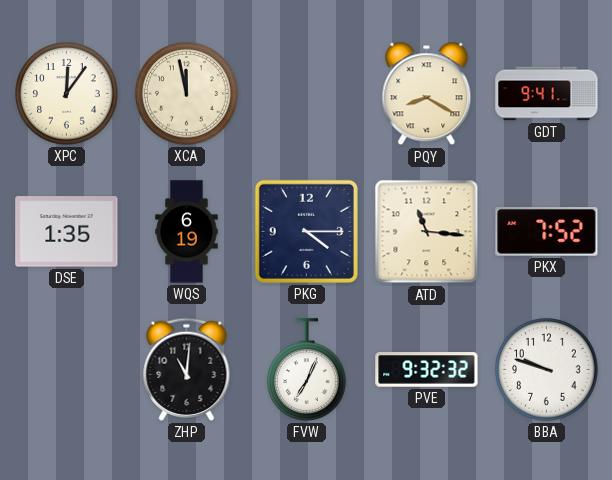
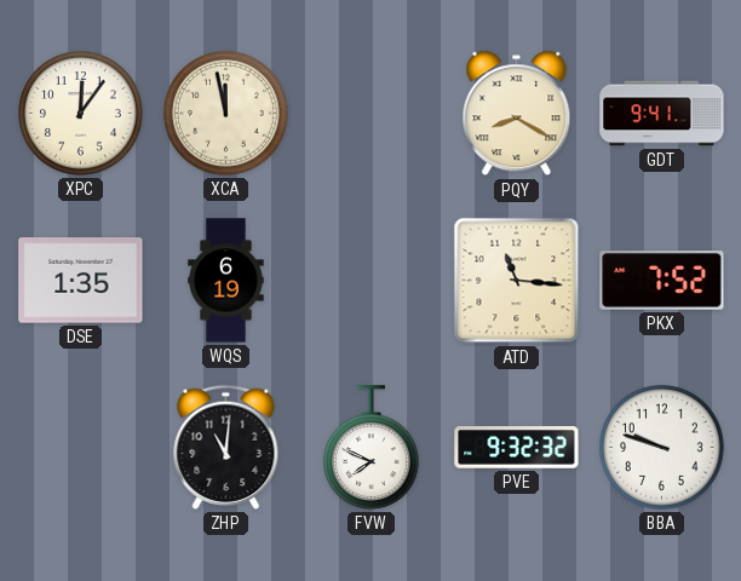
PKG: 4:15 -> none
FVW: 7:04 -> 7:49
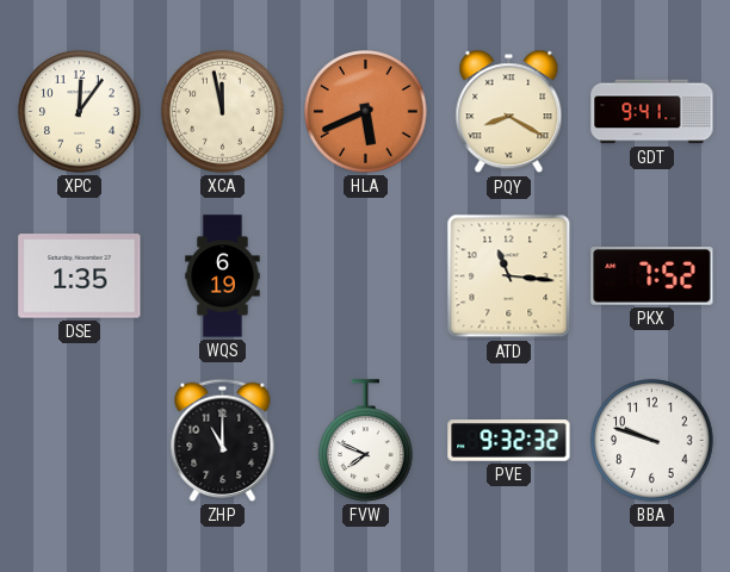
HLA: none -> 5:41
ZHP: 11:01 -> 11:00
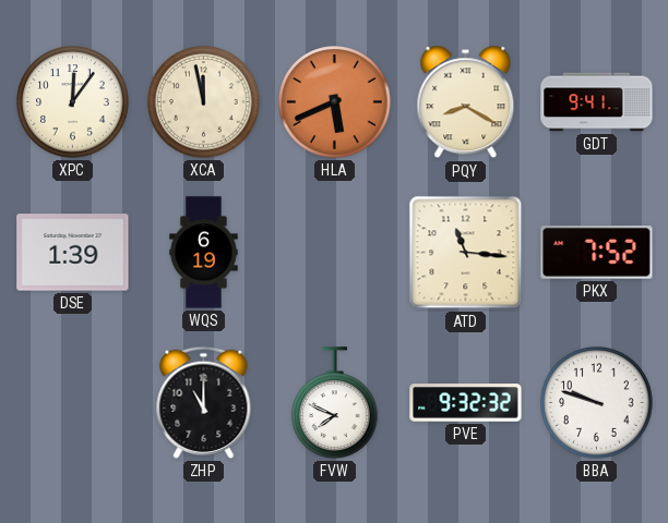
DSE: 1:35 -> 1:39
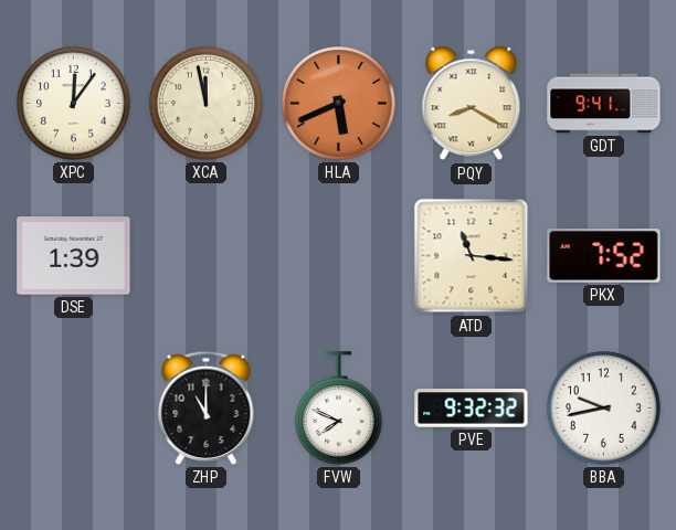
WQS: 6:19 -> none
BBA: 9:48 -> 9:43
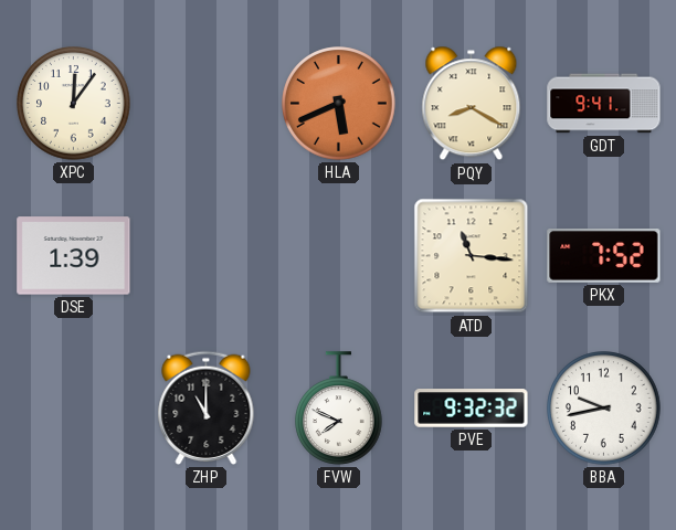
XCA: 11:58 -> none
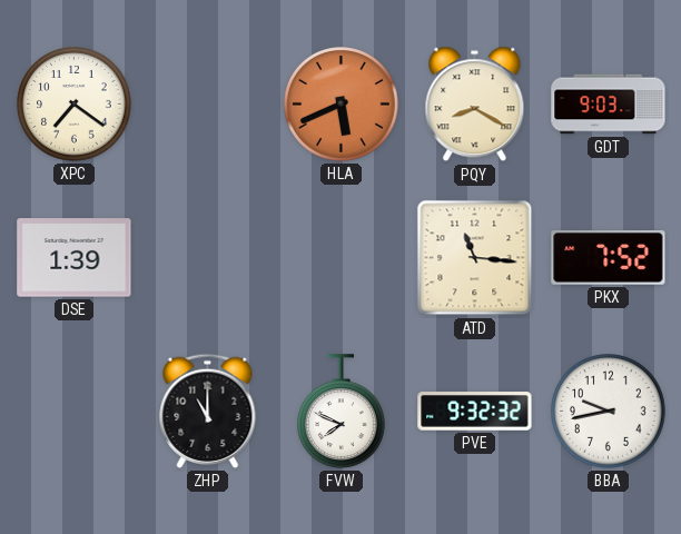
XPC: 12:06 -> 7:21
GDT: 9:41 -> 9:03
